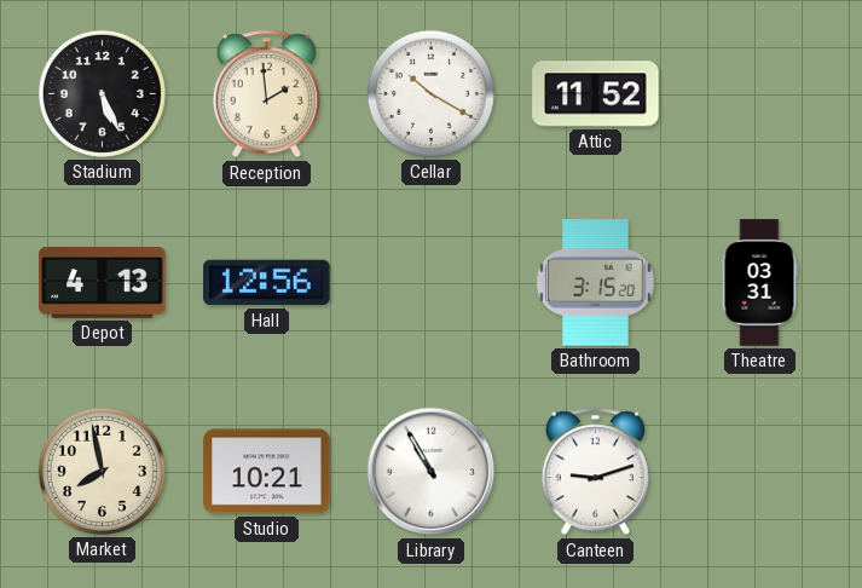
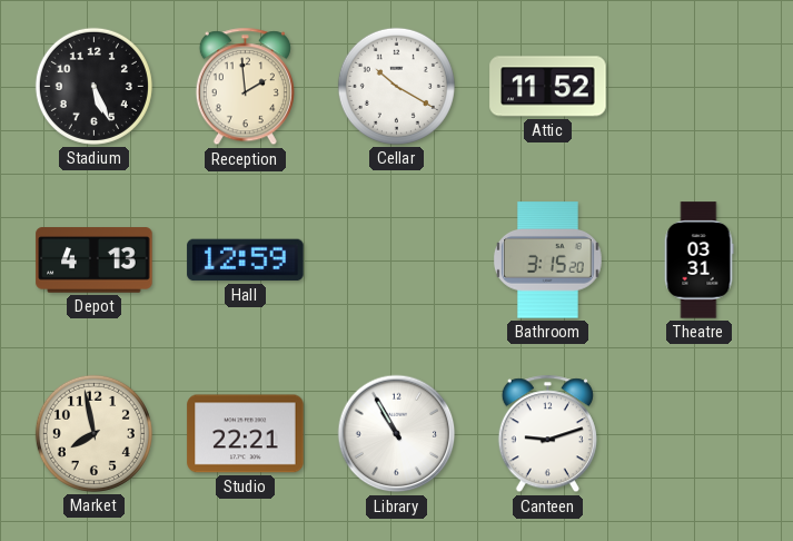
Hall: 12:56 -> 12:59
Studio: 10:21 -> 22:21
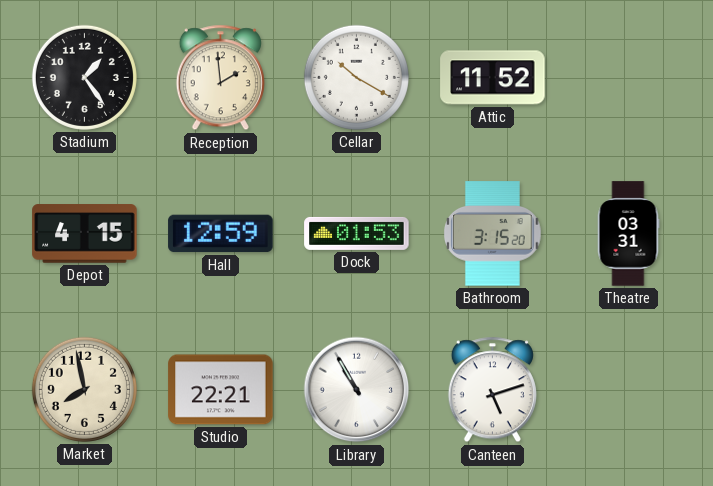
Stadium: 5:26 -> 1:24
Depot: 4:13 -> 4:15
Dock: none -> 01:53
Canteen: 9:12 -> 5:12
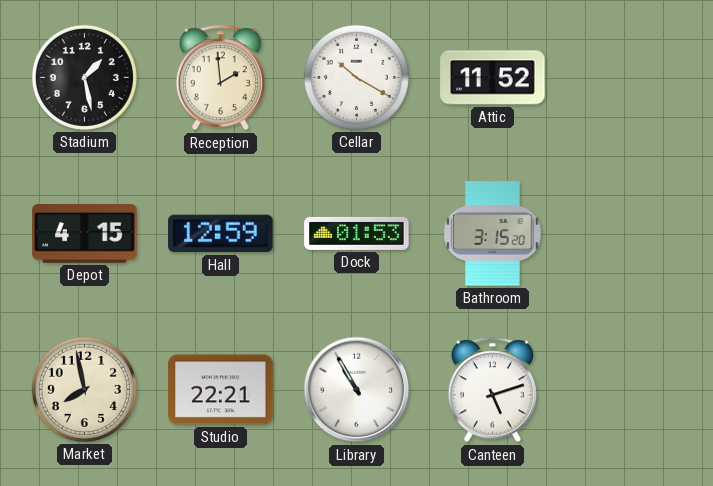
Stadium: 1:24 -> 1:28
Theatre: 03:31 -> none
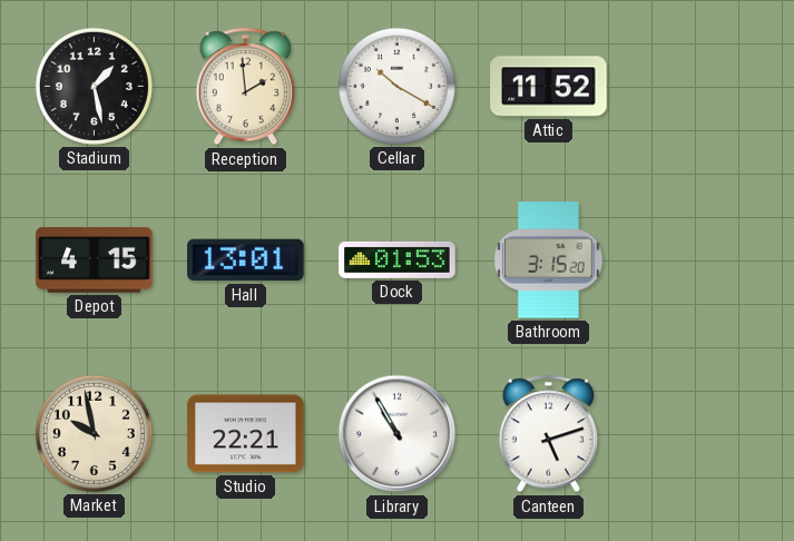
Hall: 12:59 -> 13:01
Market: 7:58 -> 9:58
